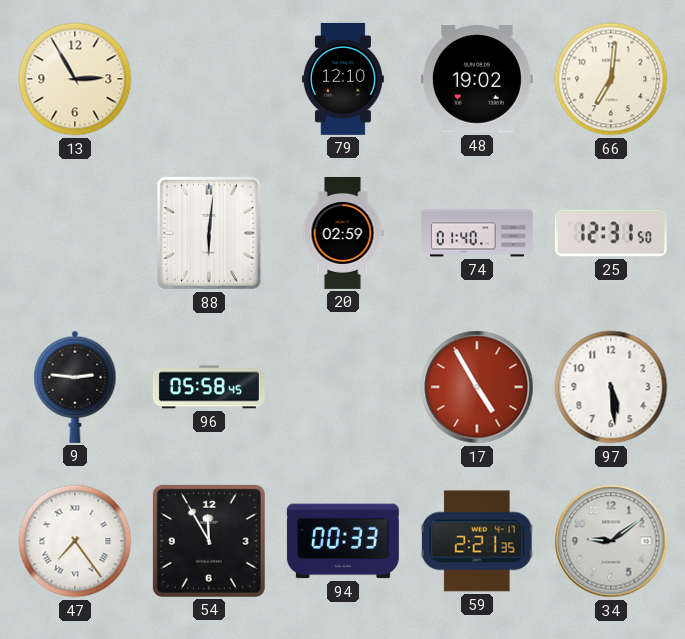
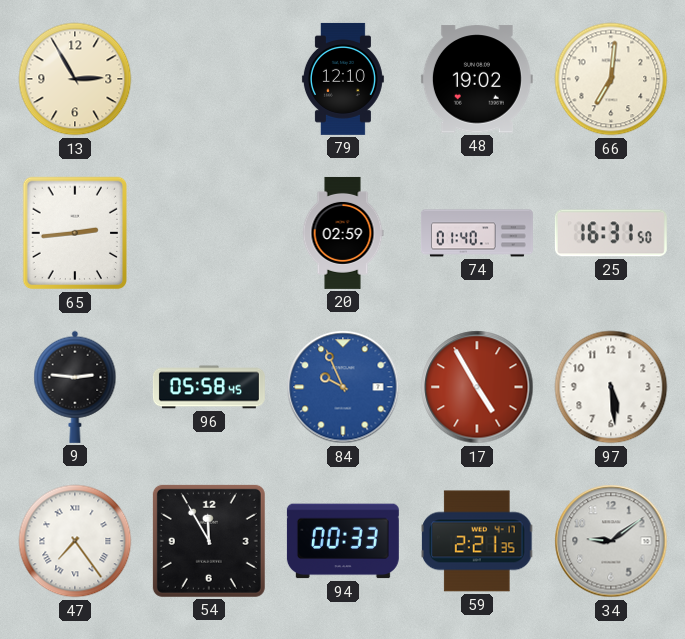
65: none -> 2:44
88: 6:01 -> none
25: 12:31 -> 16:31
84: none -> 9:56
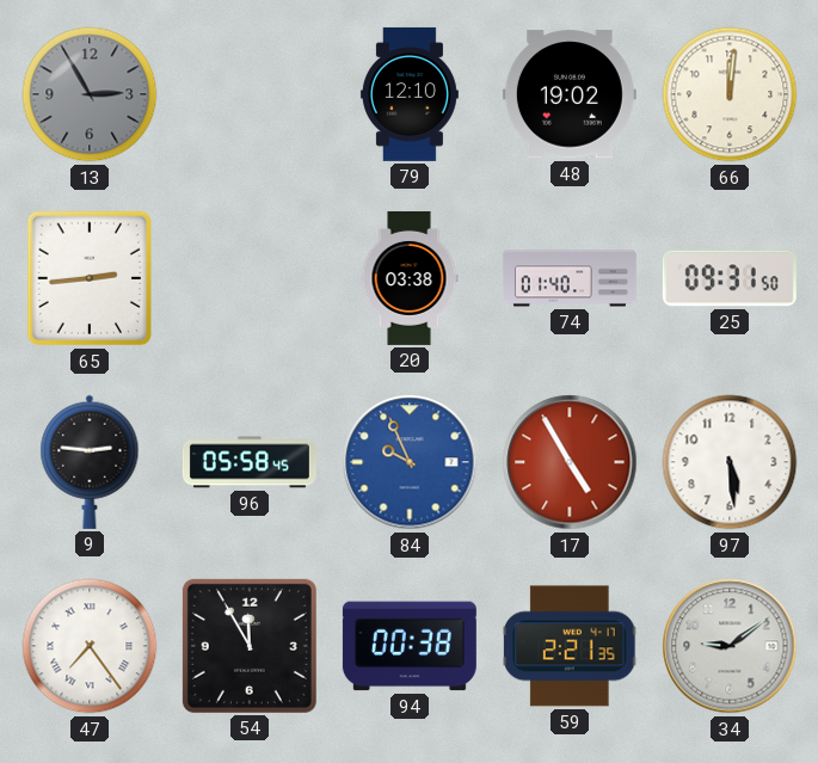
13 dial: cream -> grey
66: 7:01 -> 12:01
20: 02:59 -> 03:38
25: 16:31 -> 09:31
94: 00:33 -> 00:38
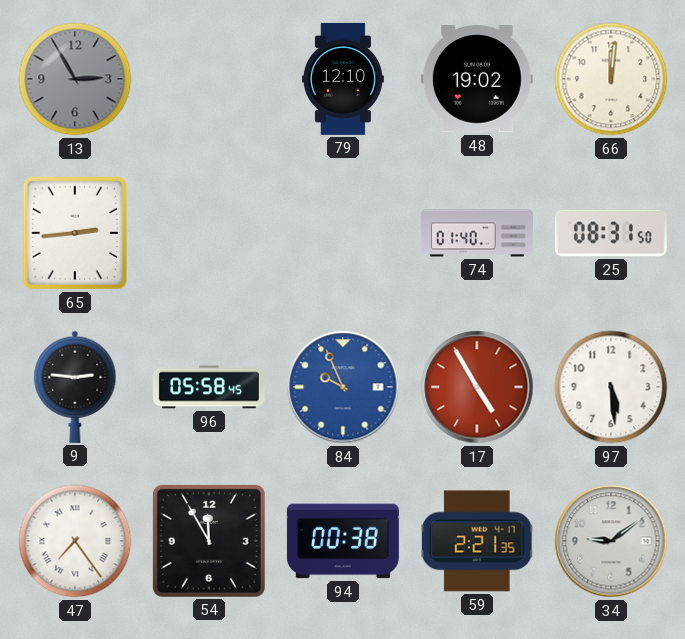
20: 03:38 -> none
25: 09:31 -> 08:31
